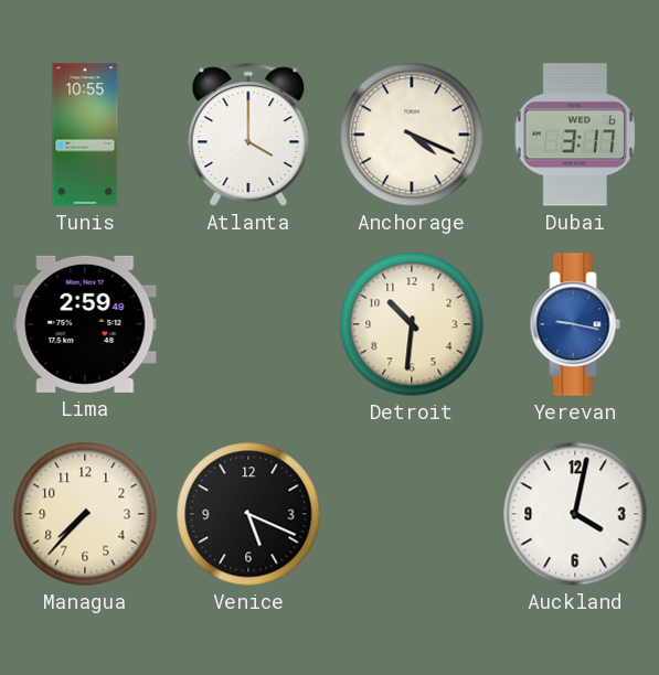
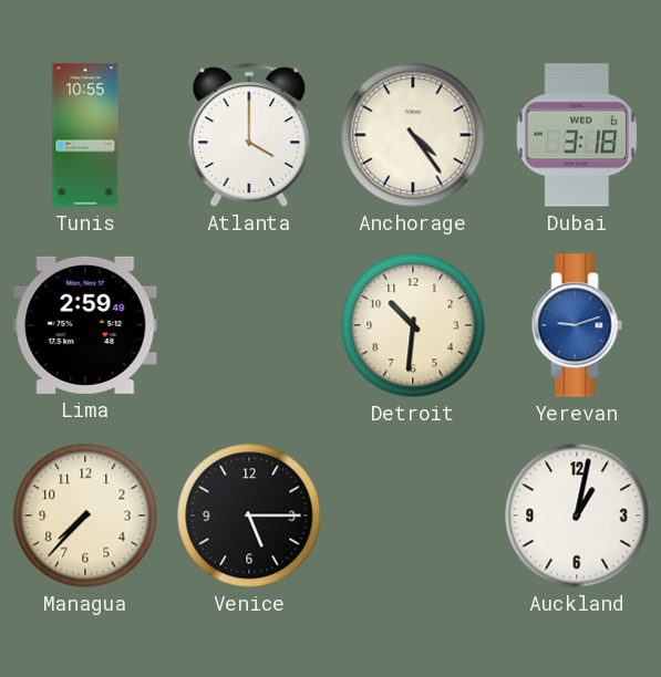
Anchorage: 4:19 -> 4:24
Dubai: 3:17 -> 3:18
Yerevan: 9:17 -> 9:12
Venice: 5:19 -> 5:15
Auckland: 4:02 -> 1:02
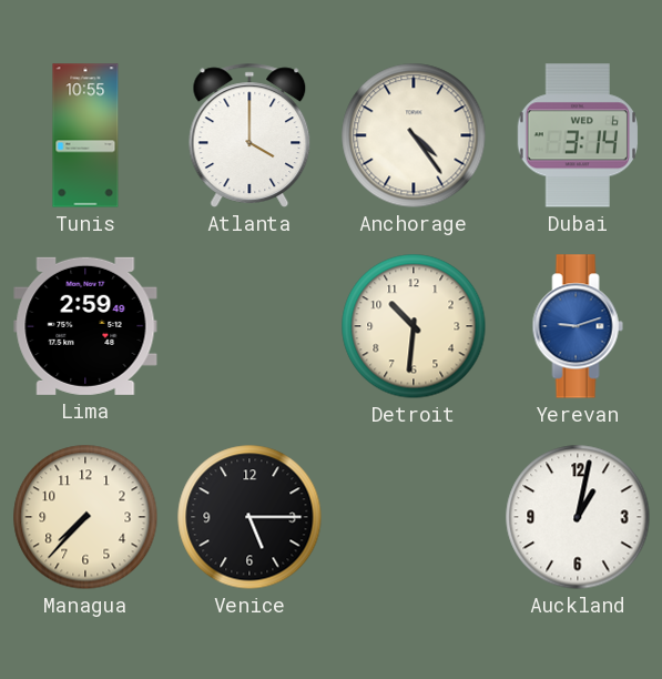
Dubai: 3:18 -> 3:14
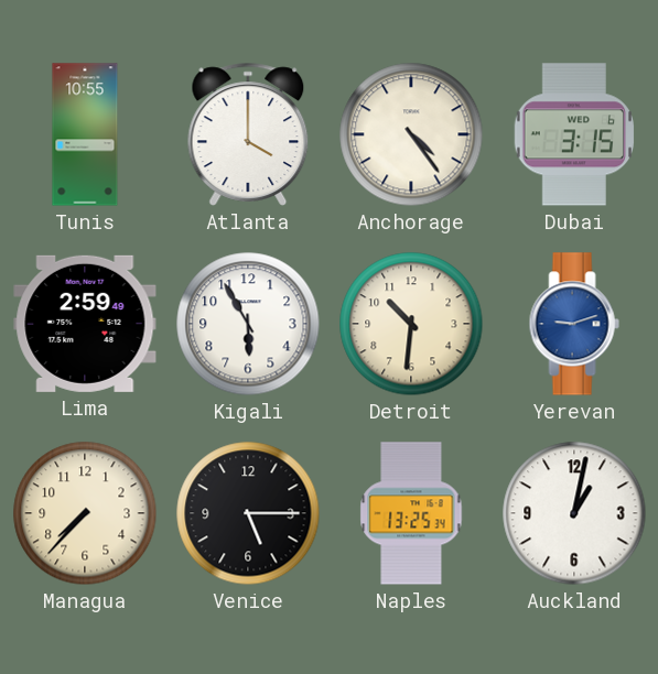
Dubai: 3:14 -> 3:15
Kigali: none -> 5:55
Naples: none -> 13:25
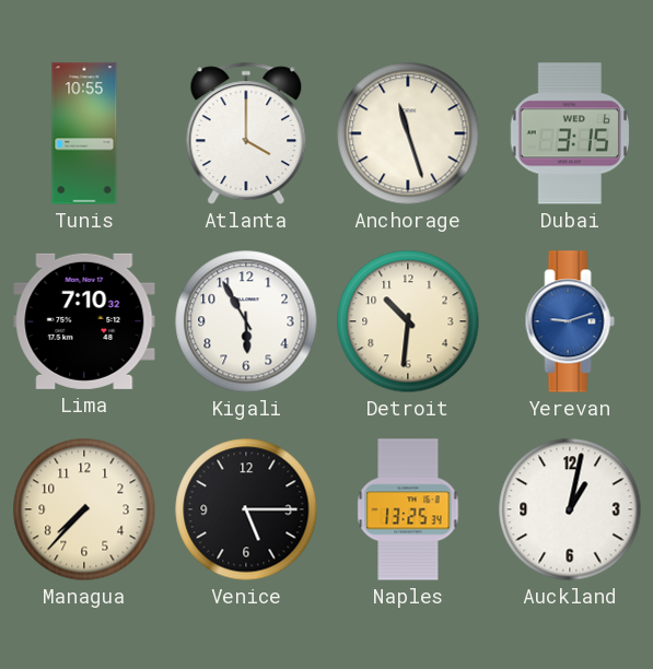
Anchorage: 4:24 -> 11:27
Lima: 2:59 -> 7:10
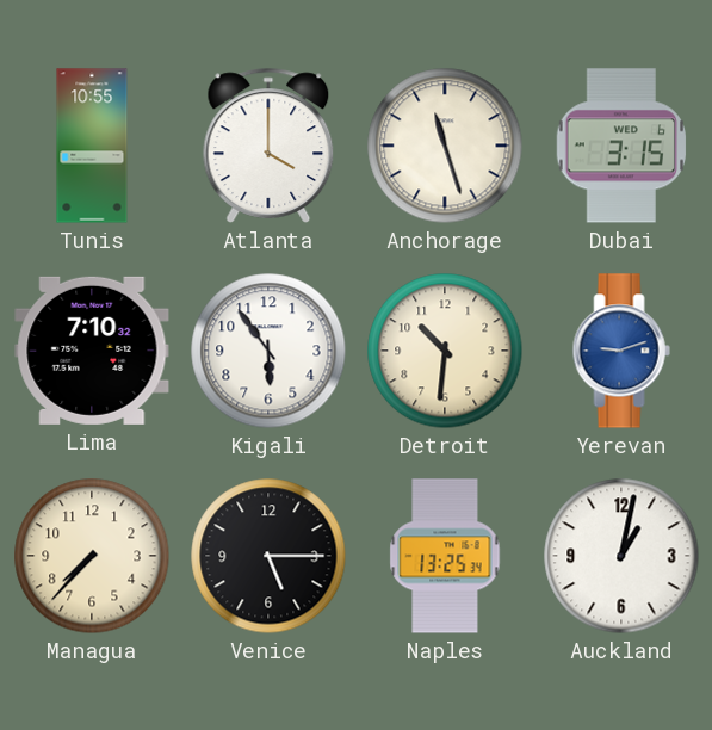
Kigali: 5:55 -> 5:54
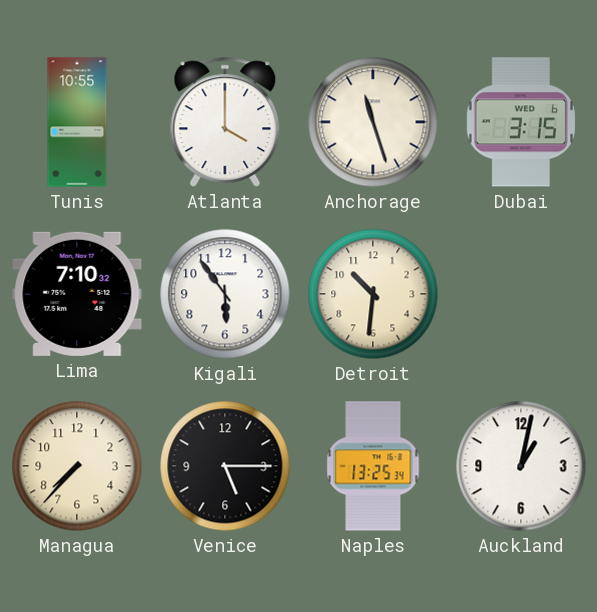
Yerevan: 9:12 -> none
